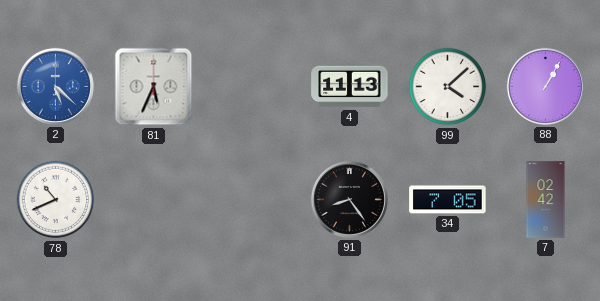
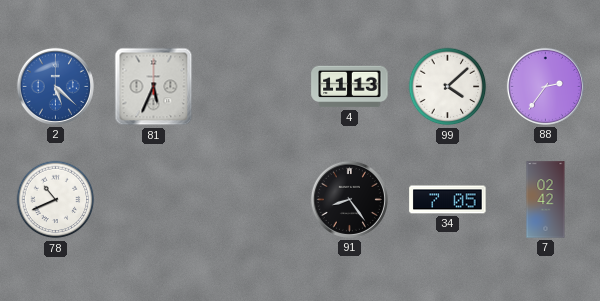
88: 1:05 -> 2:36
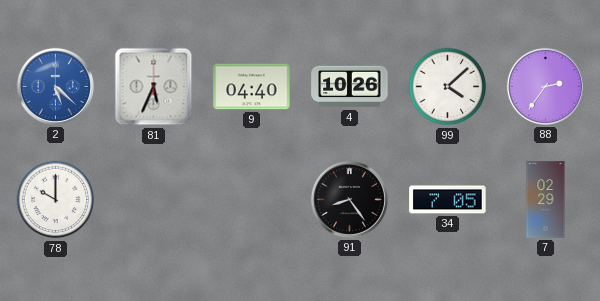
9: none -> 04:40
4: 11:13 -> 10:26
78: 10:41 -> 10:00
7: 02:42 -> 02:29
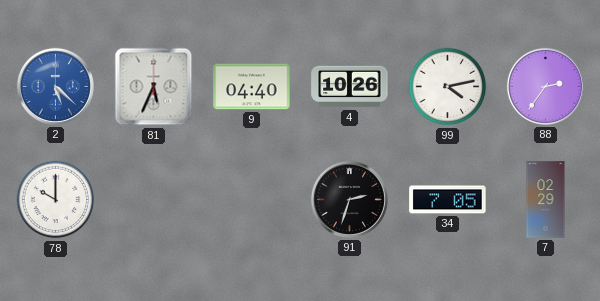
99: 4:08 -> 4:13
91: 8:24 -> 2:33
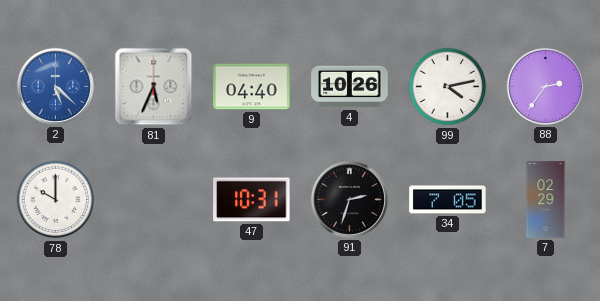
47: none -> 10:31
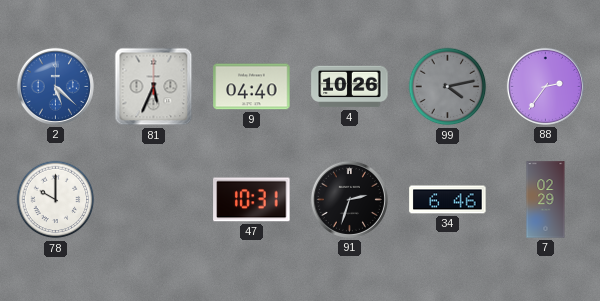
99 dial: white -> grey
34: 7:05 -> 6:46
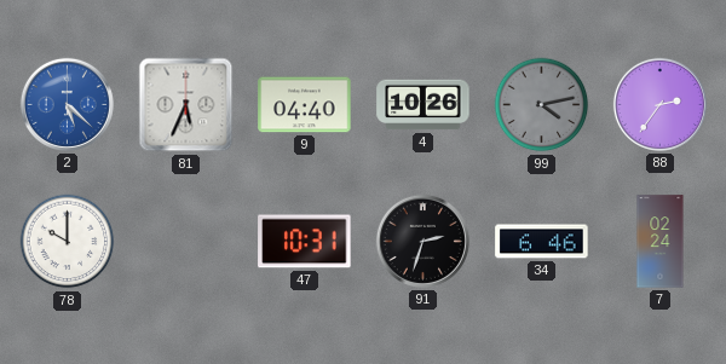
7: 02:29 -> 02:24
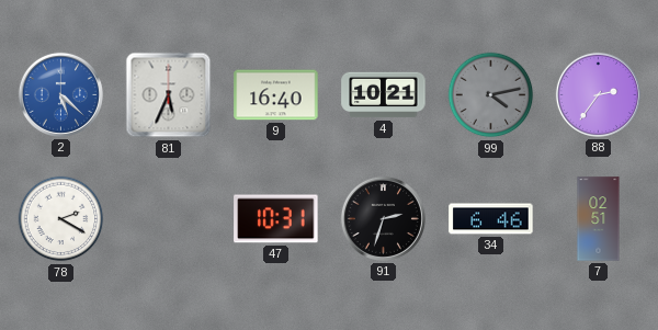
9: 04:40 -> 16:40
4: 10:26 -> 10:21
78: 10:00 -> 2:20
7: 02:24 -> 02:51
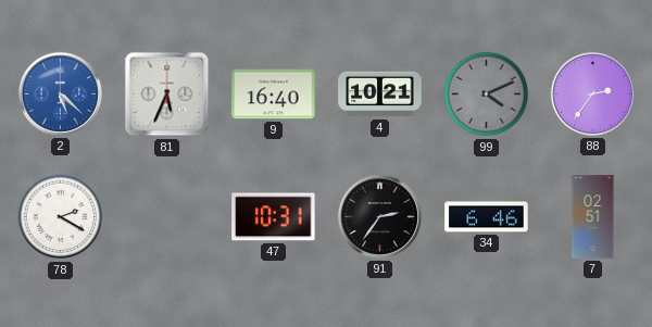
99: 4:13 -> 4:11
91: 2:33 -> 2:36
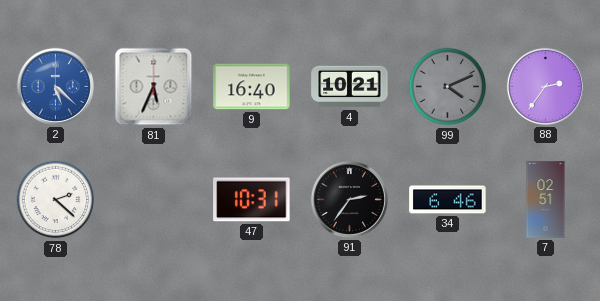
78: 2:20 -> 2:22
